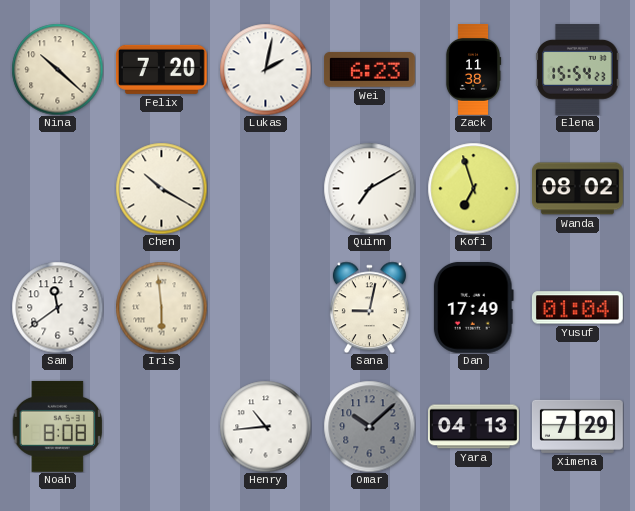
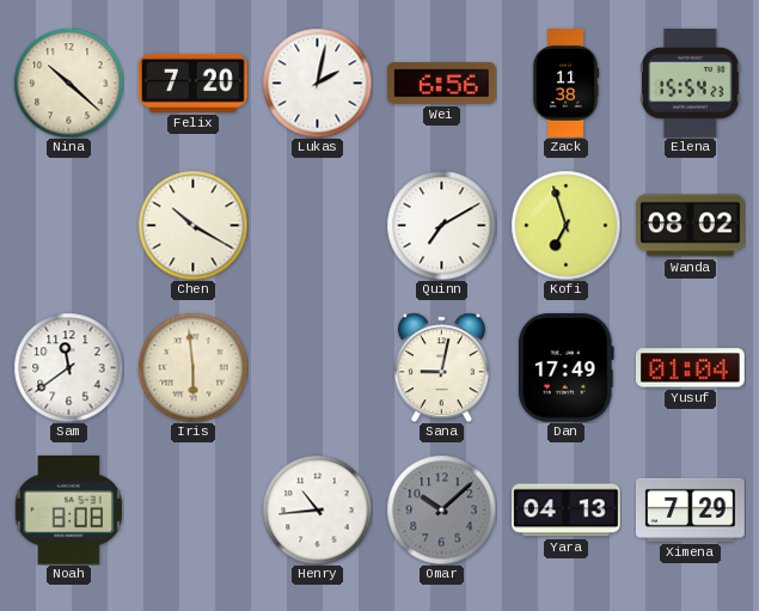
Wei: 6:23 -> 6:56
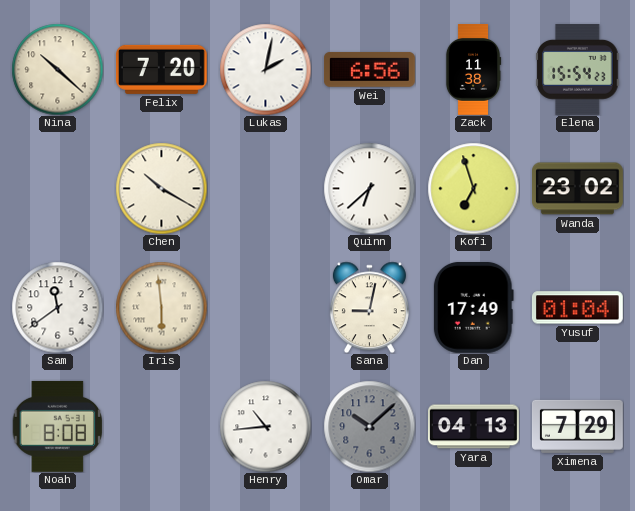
Quinn: 7:10 -> 6:38
Wanda: 08:02 -> 23:02
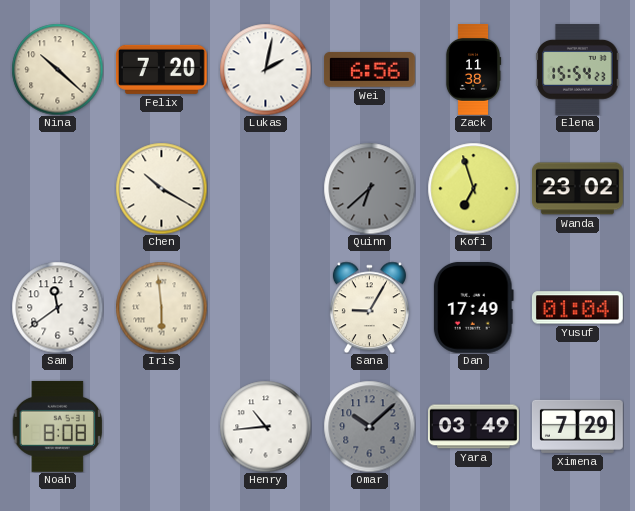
Quinn dial: white -> grey
Sana: 9:02 -> 9:05
Yara: 04:13 -> 03:49
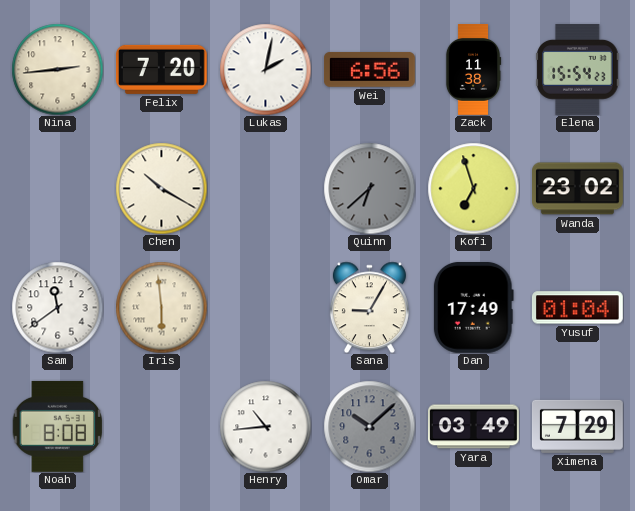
Nina: 10:22 -> 2:44
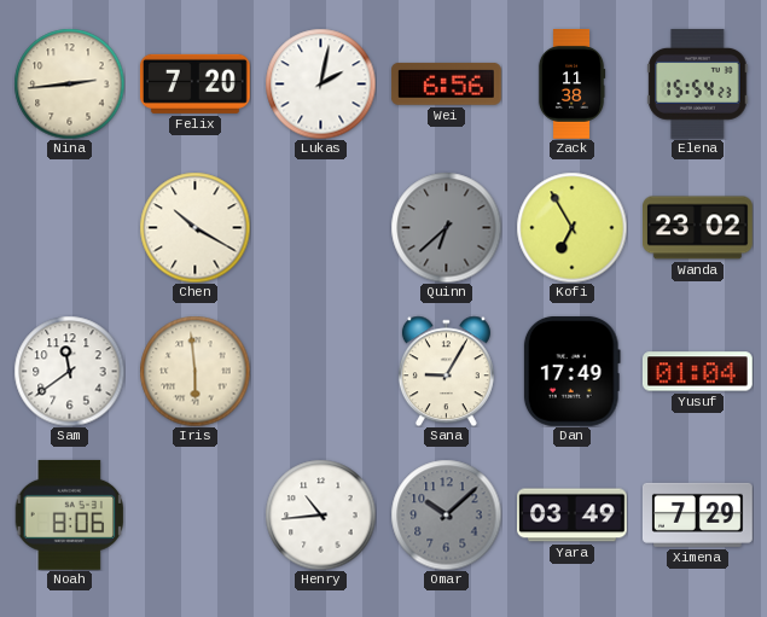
Kofi: 6:57 -> 6:55
Noah: 8:08 -> 8:06
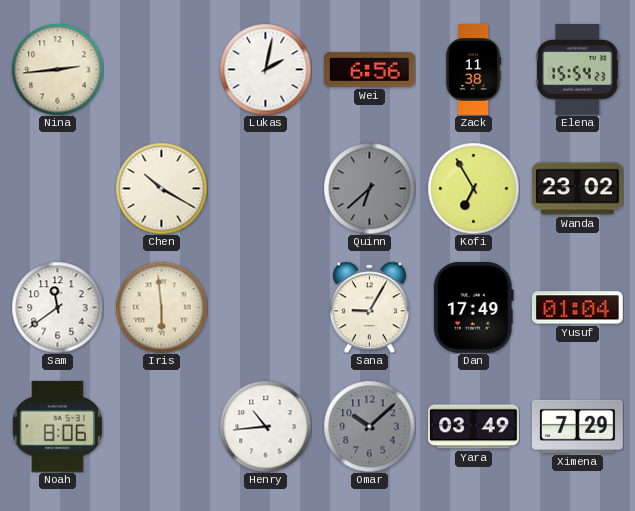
Felix: 7:20 -> none
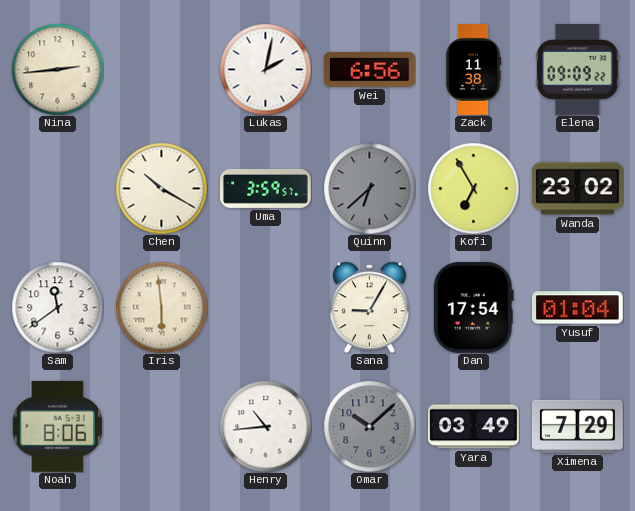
Elena: 15:54 -> 09:09
Uma: none -> 3:59
Dan: 17:49 -> 17:54
